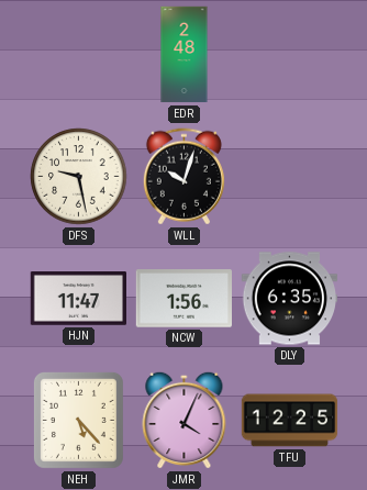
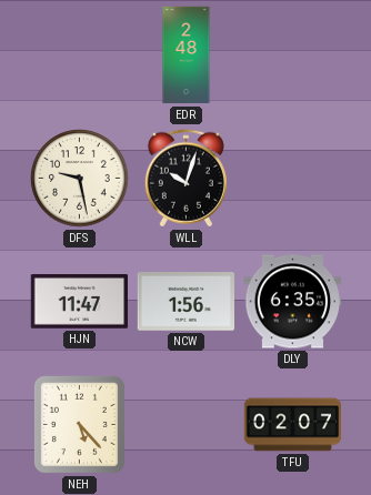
JMR: 4:04 -> none
TFU: 12:25 -> 02:07
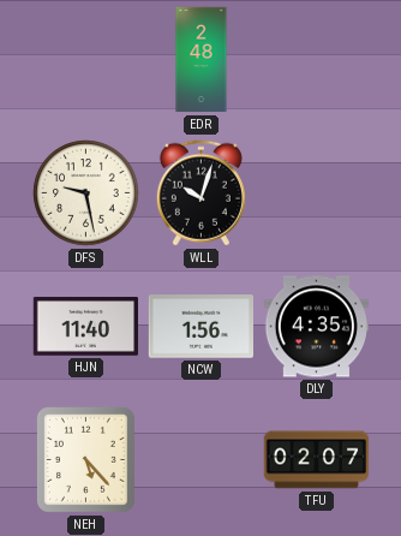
HJN: 11:47 -> 11:40
DLY: 6:35 -> 4:35
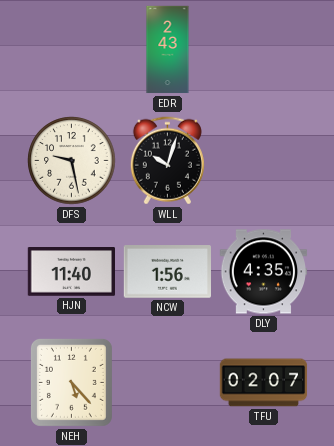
EDR: 2:48 -> 2:43
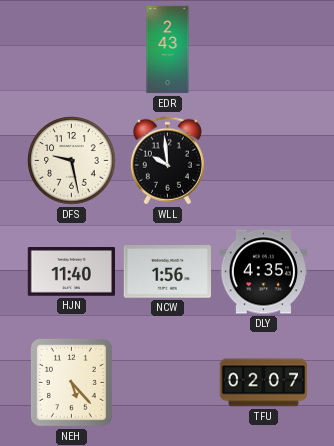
WLL: 10:03 -> 9:59
